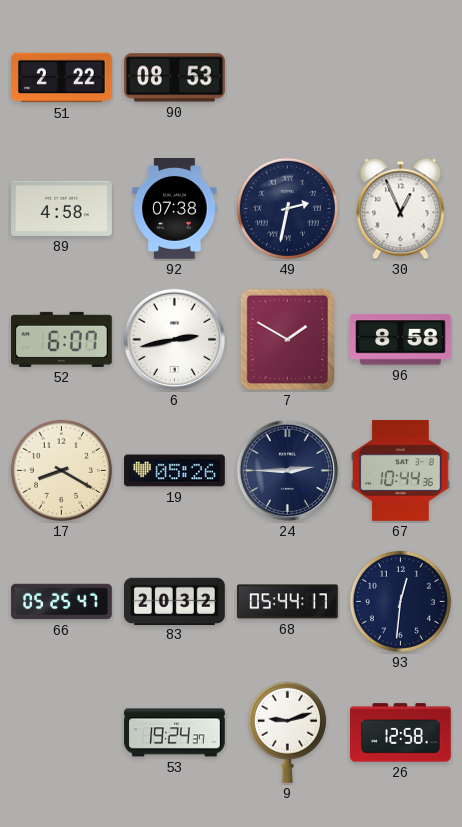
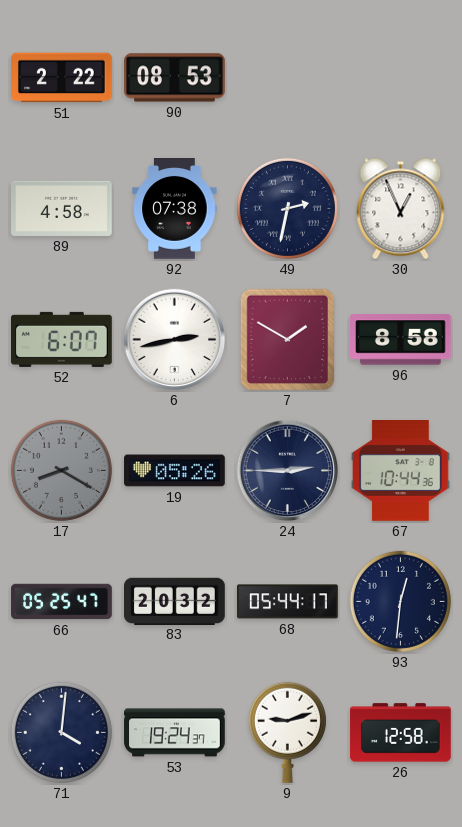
17 dial: cream -> grey
71: none -> 4:01
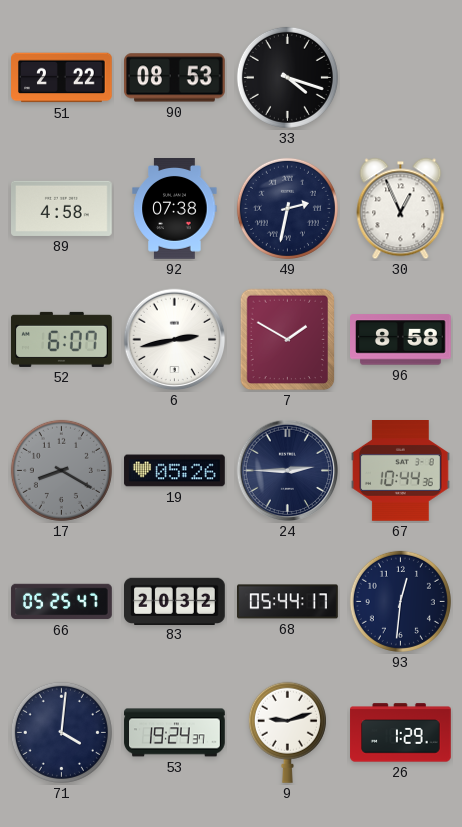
33: none -> 4:18
26: 12:58 -> 1:29
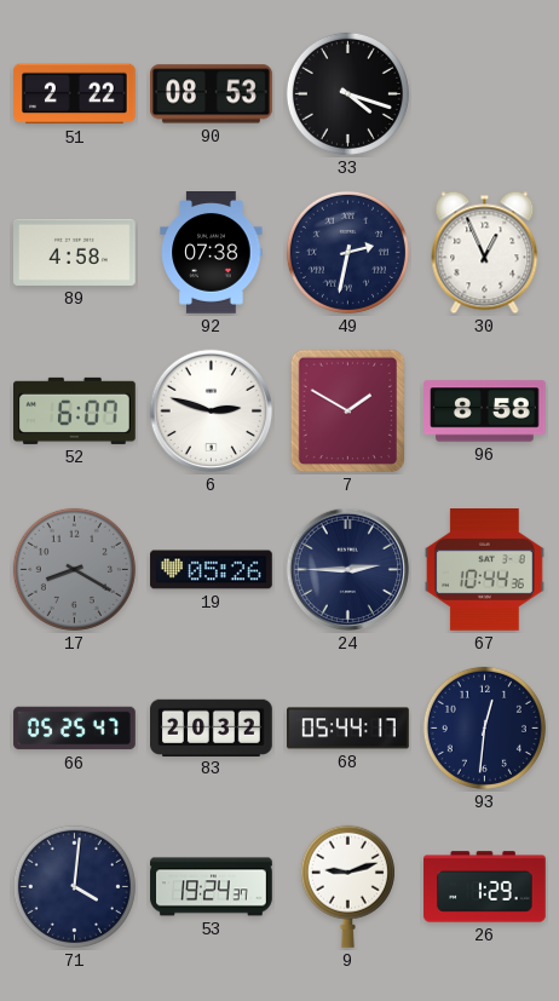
6: 2:43 -> 2:48
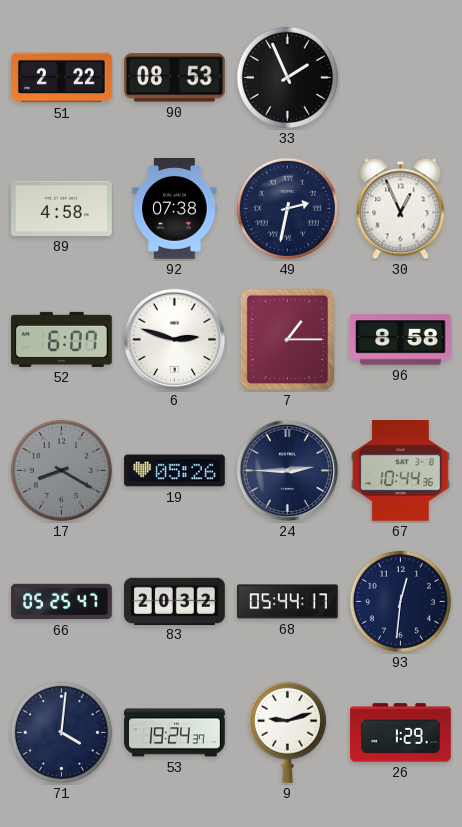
33: 4:18 -> 1:56
7: 1:50 -> 1:15
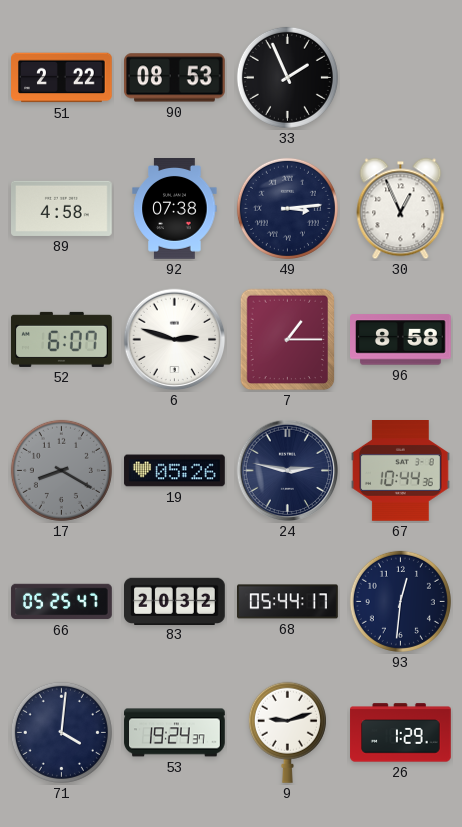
49: 2:32 -> 3:14
24: 2:45 -> 2:47
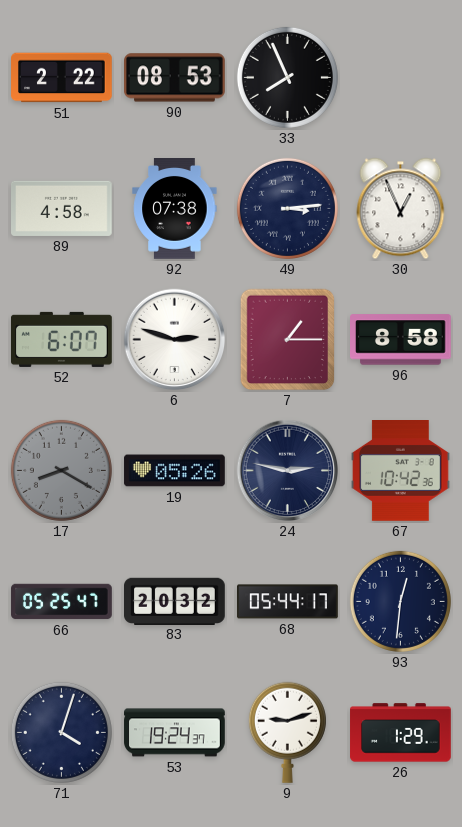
33: 1:56 -> 7:56
67: 10:44 -> 10:42
71: 4:01 -> 4:03
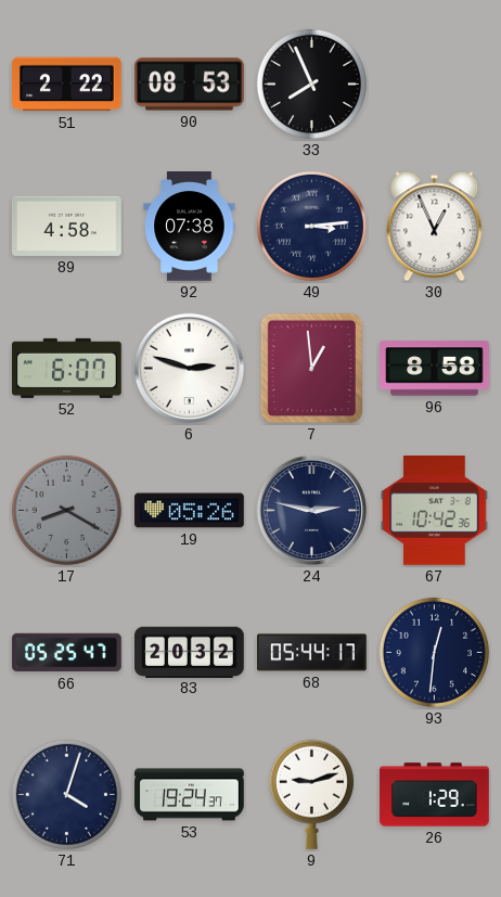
7: 1:15 -> 12:59
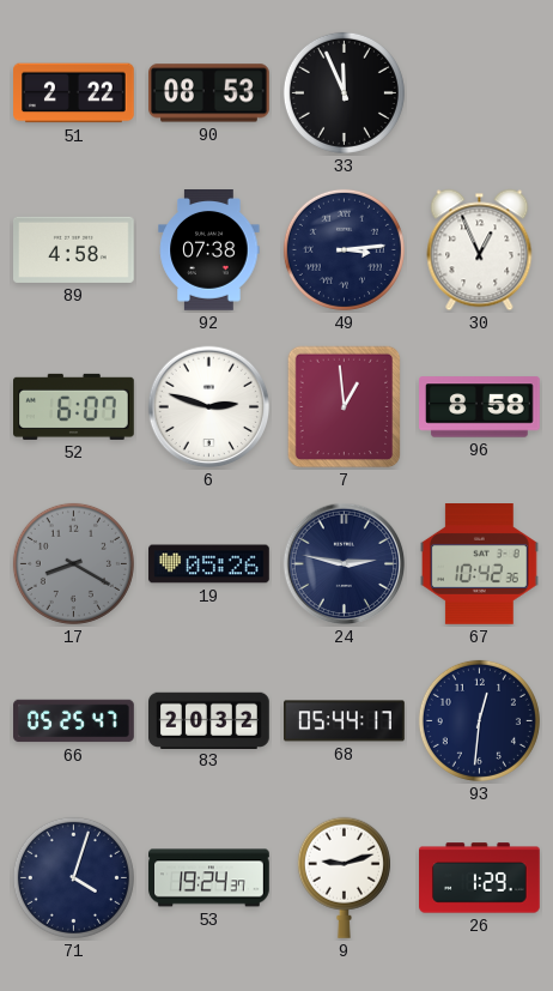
33: 7:56 -> 11:56
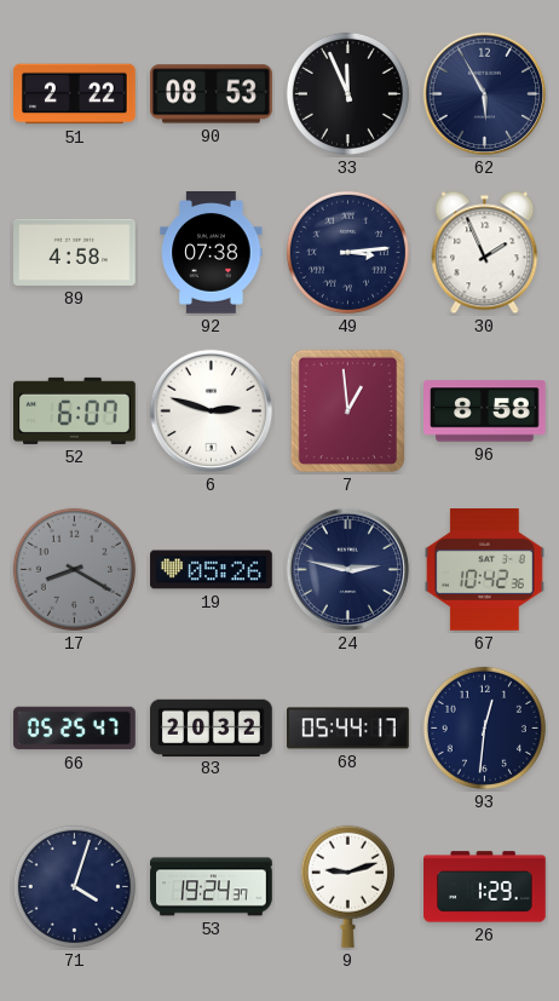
62: none -> 5:55
30: 12:56 -> 1:56
